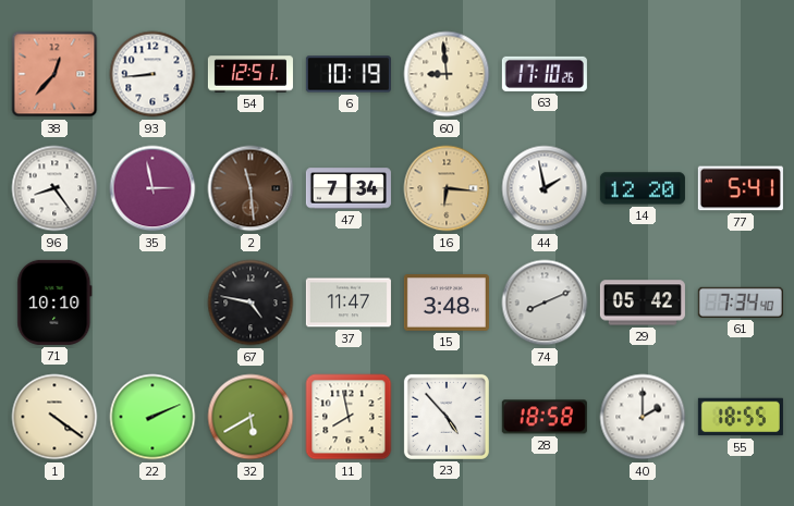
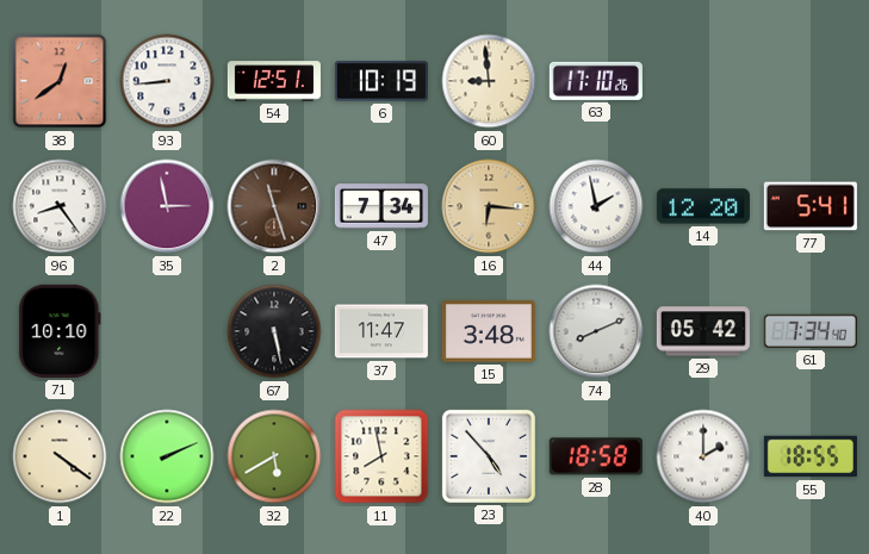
38: 12:37 -> 12:39
2: 11:29 -> 11:27
67: 4:47 -> 5:28
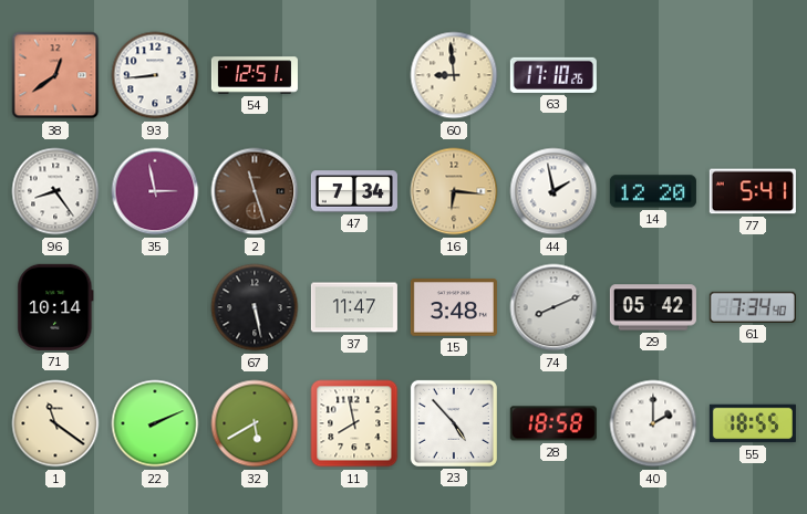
6: 10:19 -> none
71: 10:10 -> 10:14
1: 4:21 -> 11:21
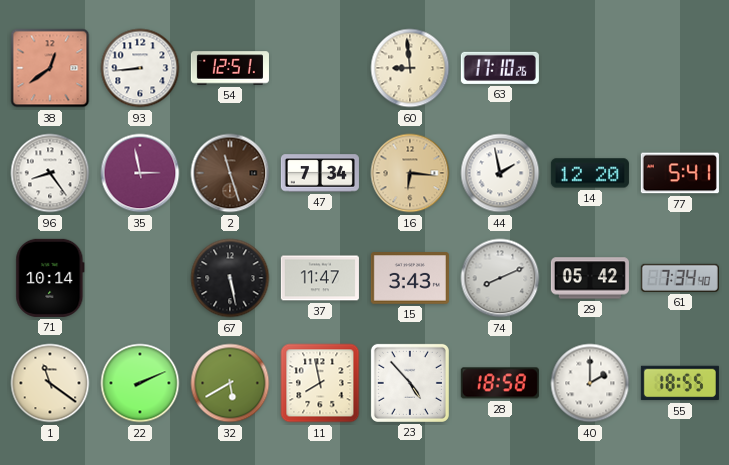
15: 3:48 -> 3:43
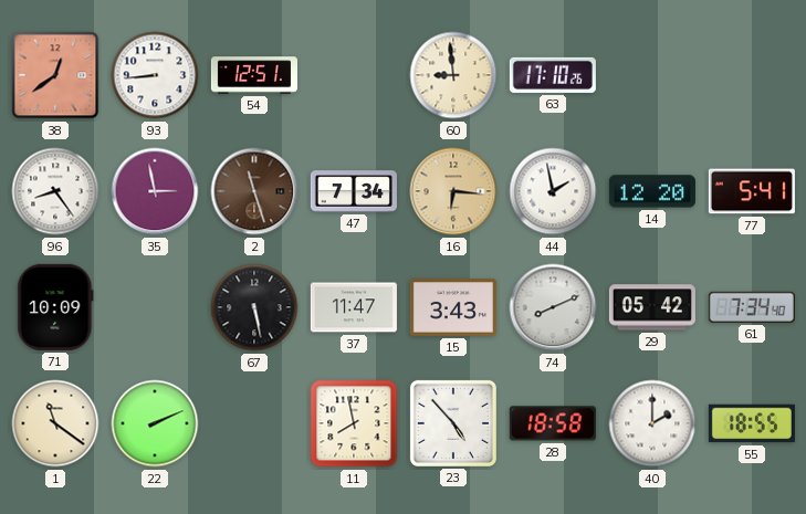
71: 10:14 -> 10:09
32: 5:40 -> none
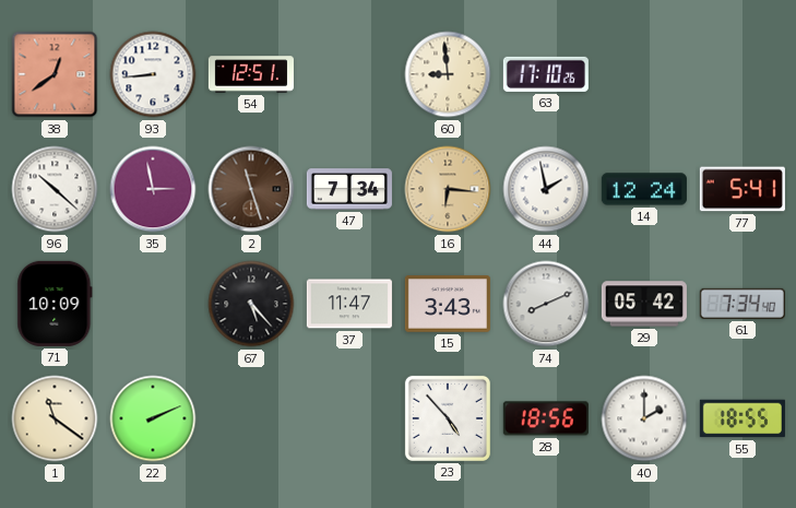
96: 8:24 -> 10:22
14: 12:20 -> 12:24
67: 5:28 -> 5:23
11: 7:58 -> none
28: 18:58 -> 18:56
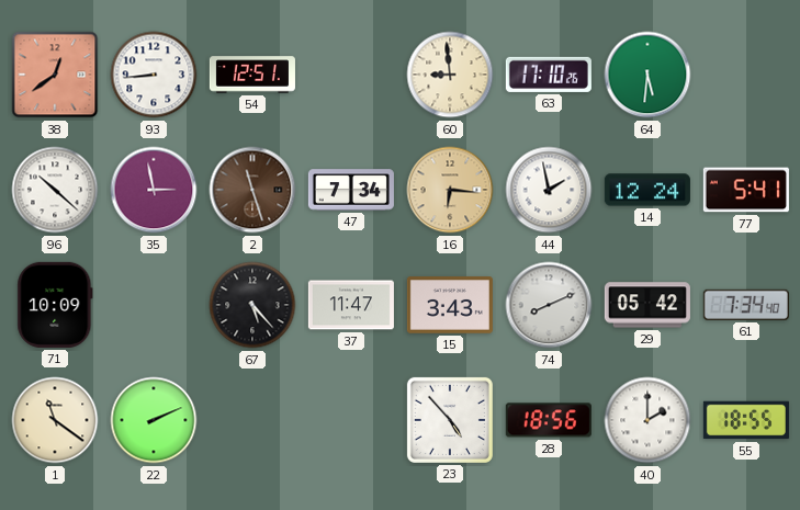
64: none -> 5:31
